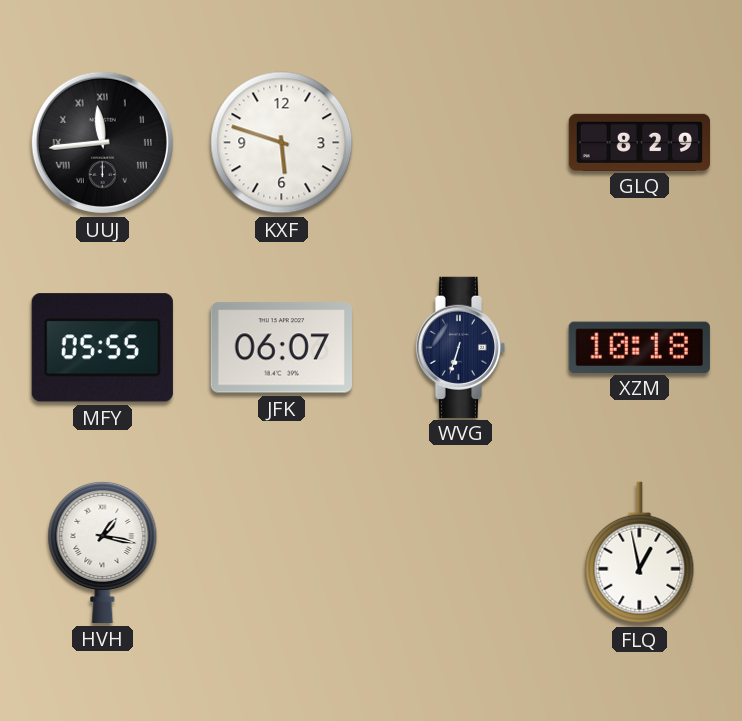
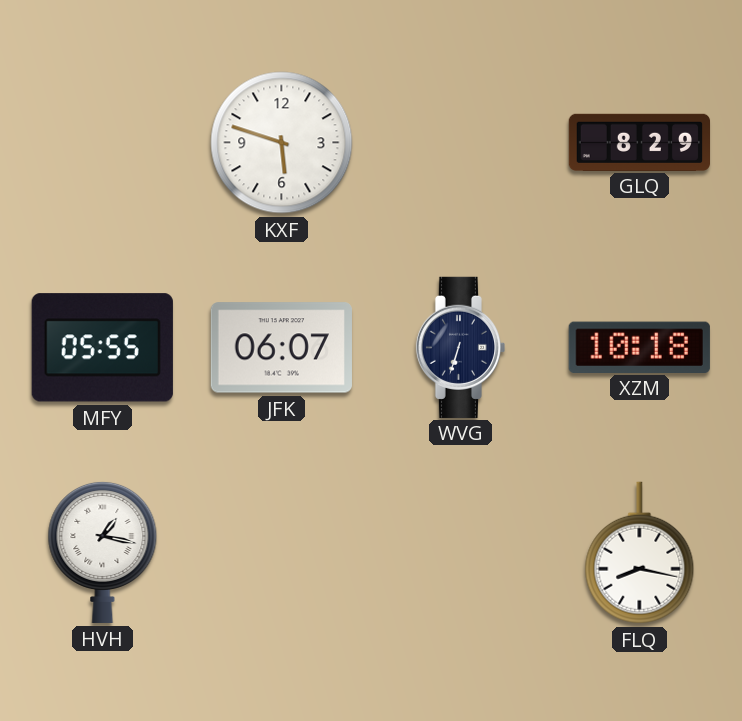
UUJ: 11:44 -> none
FLQ: 12:58 -> 8:17
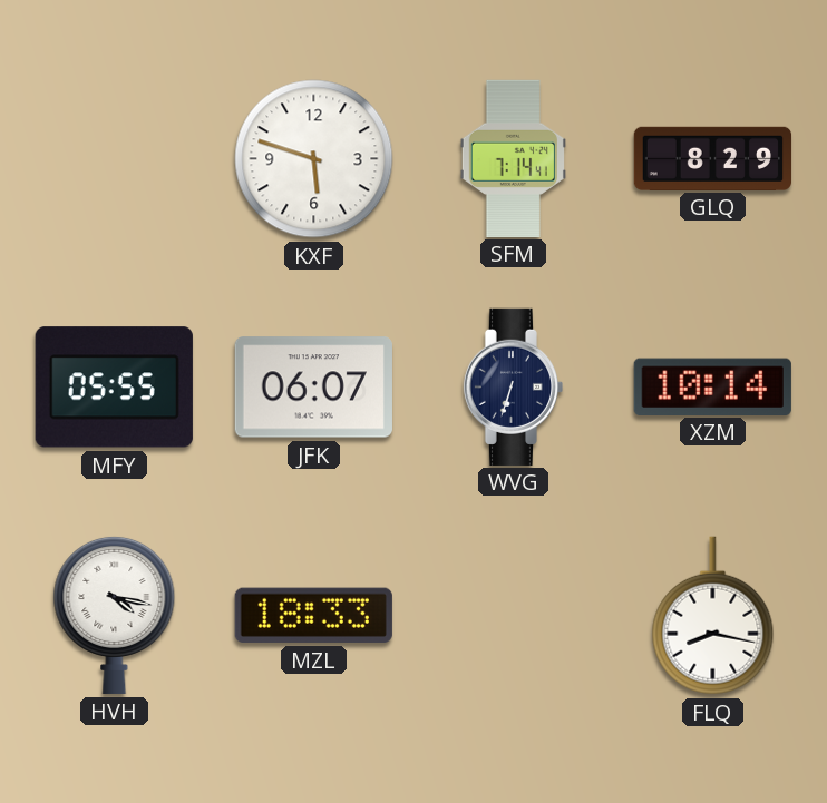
SFM: none -> 7:14
XZM: 10:18 -> 10:14
HVH: 1:17 -> 4:17
MZL: none -> 18:33
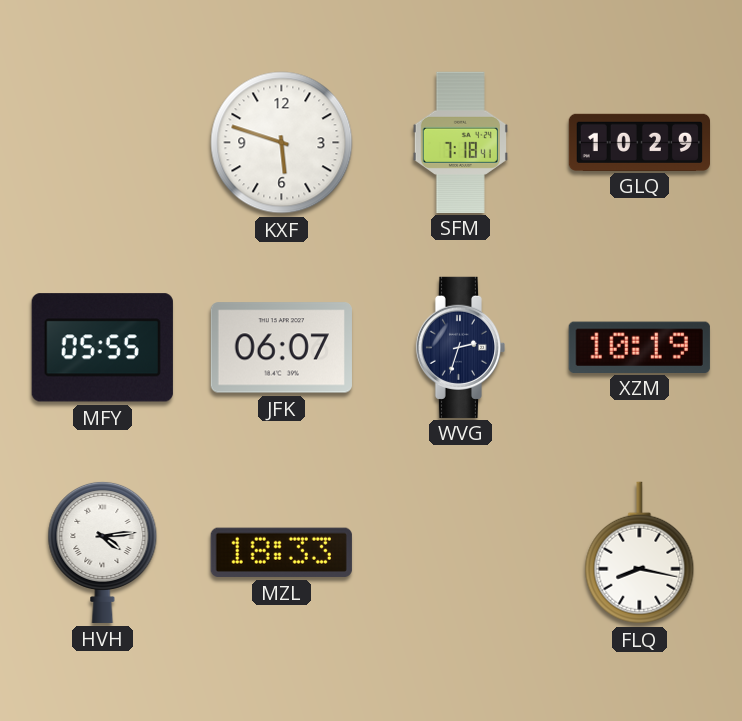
SFM: 7:14 -> 7:18
GLQ: 8:29 -> 10:29
WVG: 6:33 -> 2:33
XZM: 10:14 -> 10:19
HVH: 4:17 -> 4:14
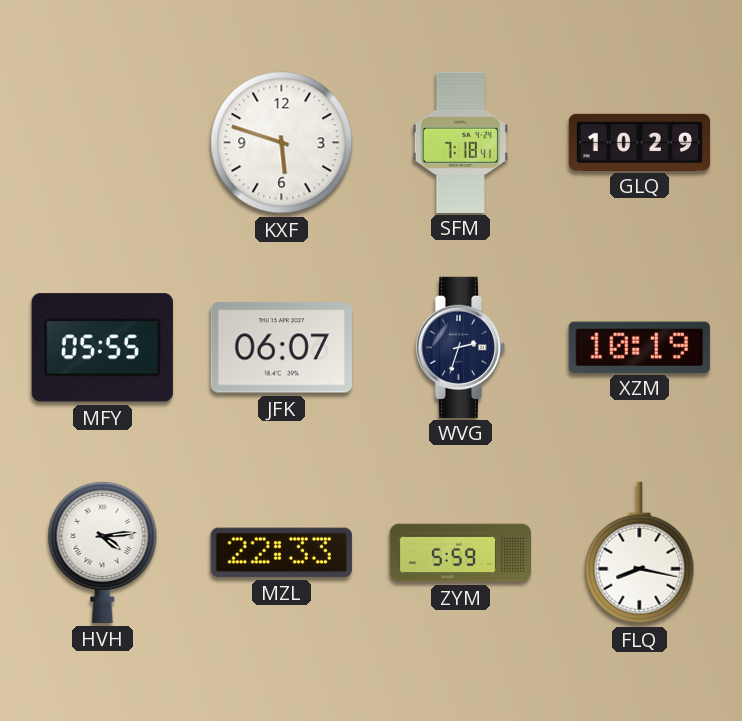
MZL: 18:33 -> 22:33
ZYM: none -> 5:59
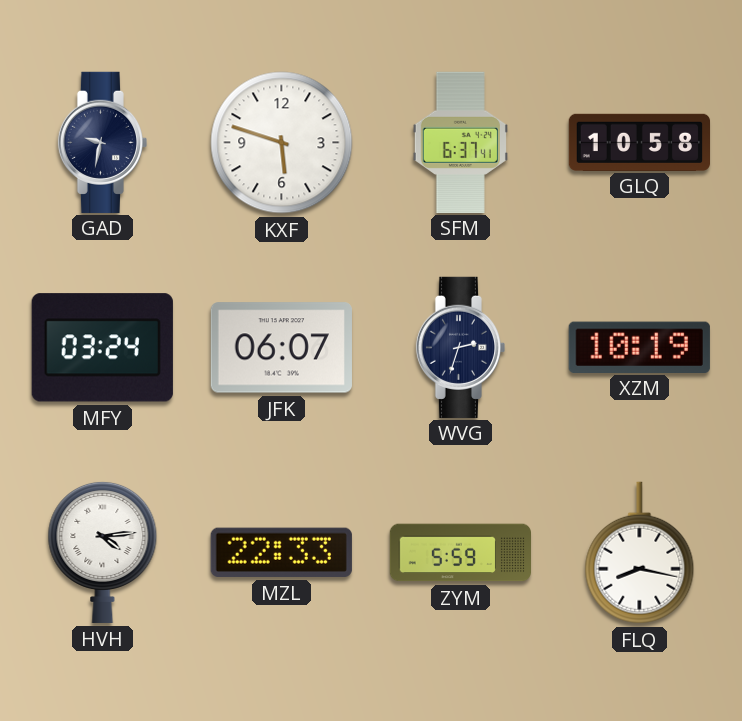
GAD: none -> 9:32
SFM: 7:18 -> 6:37
GLQ: 10:29 -> 10:58
MFY: 05:55 -> 03:24
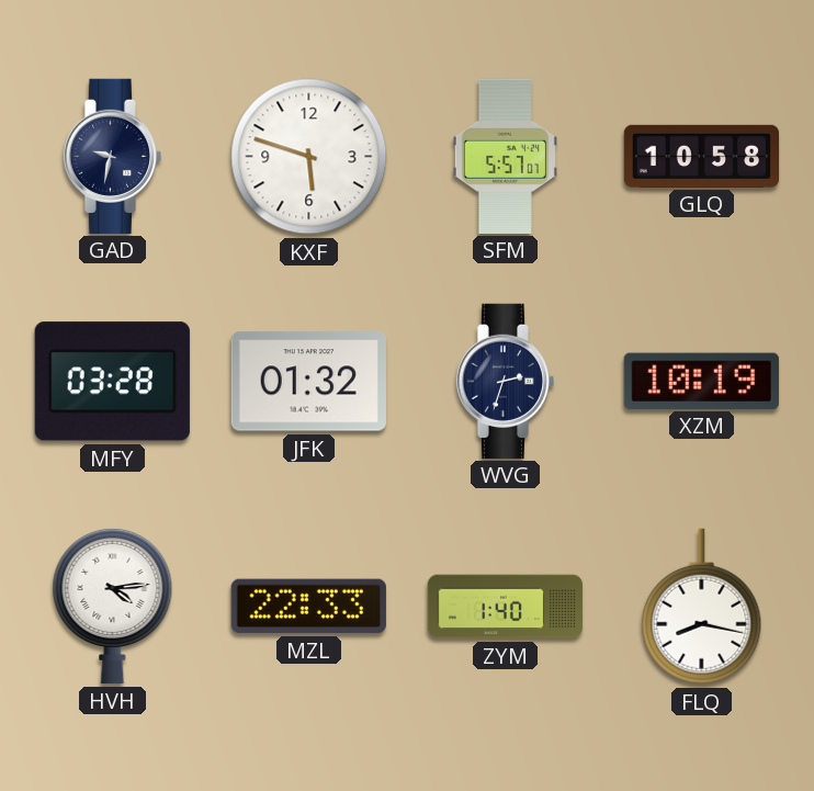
SFM: 6:37 -> 5:57
MFY: 03:24 -> 03:28
JFK: 06:07 -> 01:32
ZYM: 5:59 -> 1:40
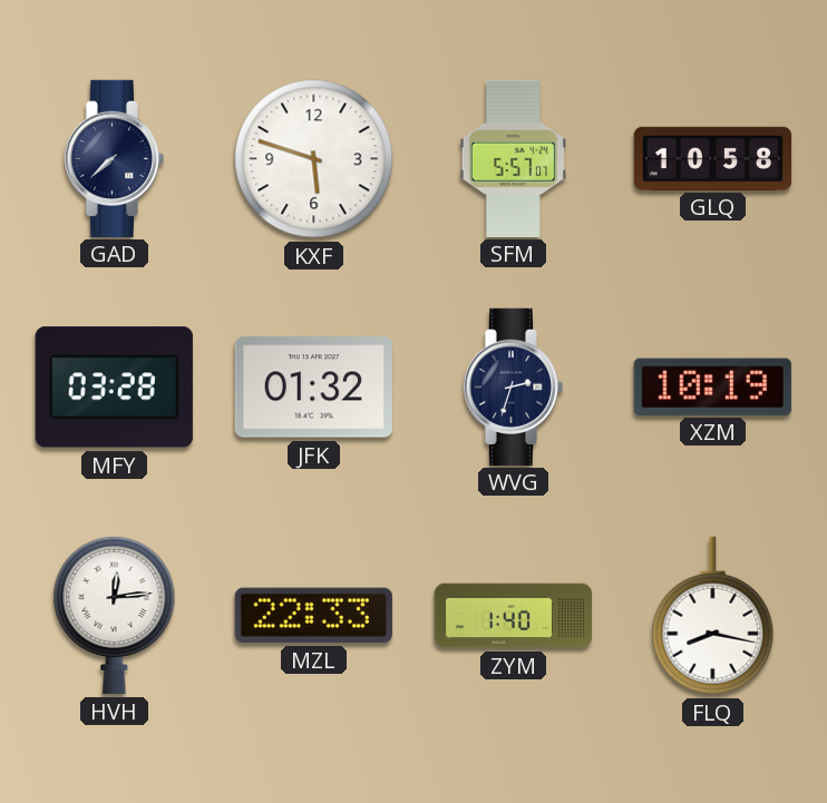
GAD: 9:32 -> 7:38
HVH: 4:14 -> 12:14
